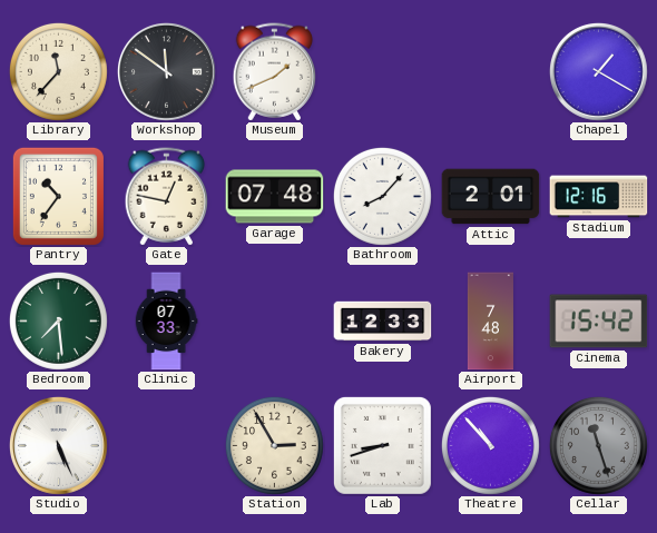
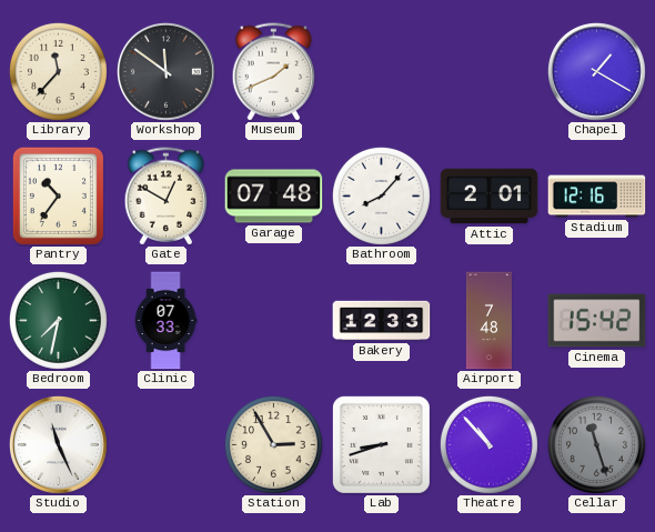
Gate: 12:47 -> 12:50
Bedroom: 7:29 -> 7:32
Studio: 5:26 -> 11:26
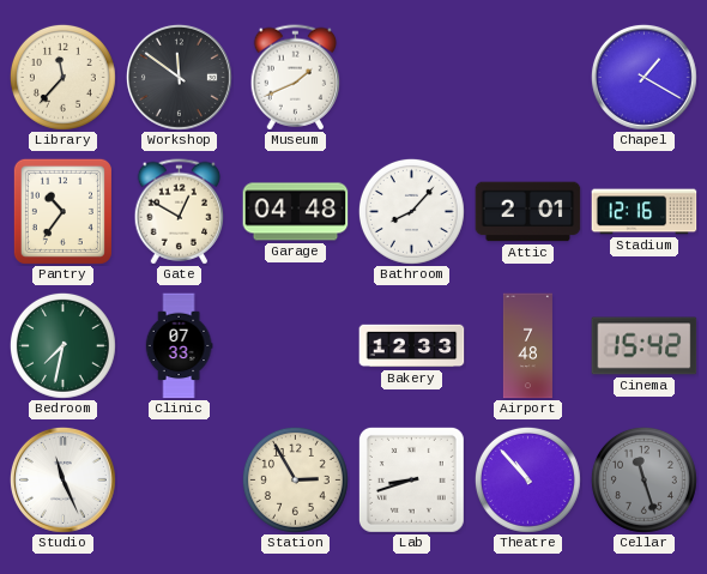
Garage: 07:48 -> 04:48
